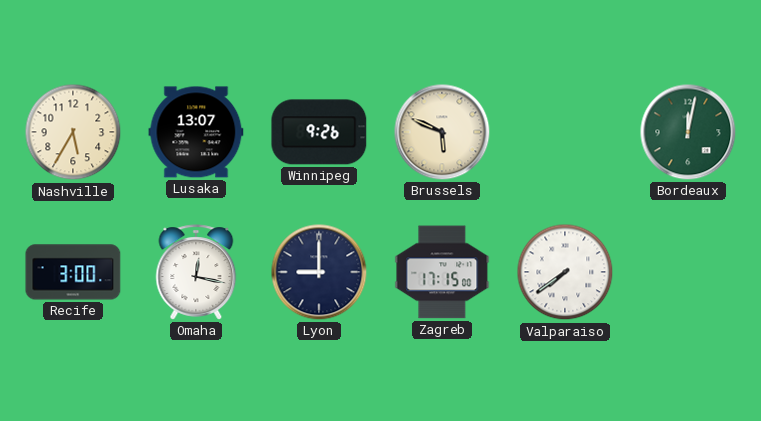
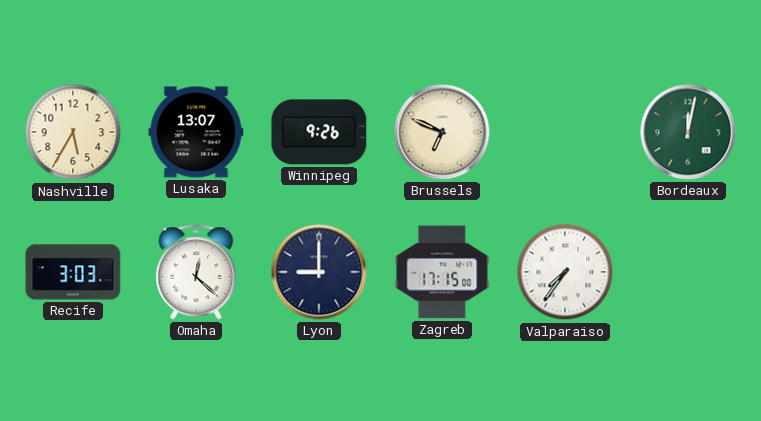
Brussels: 5:49 -> 6:49
Recife: 3:00 -> 3:03
Omaha: 12:17 -> 12:22
Valparaiso: 7:39 -> 7:36
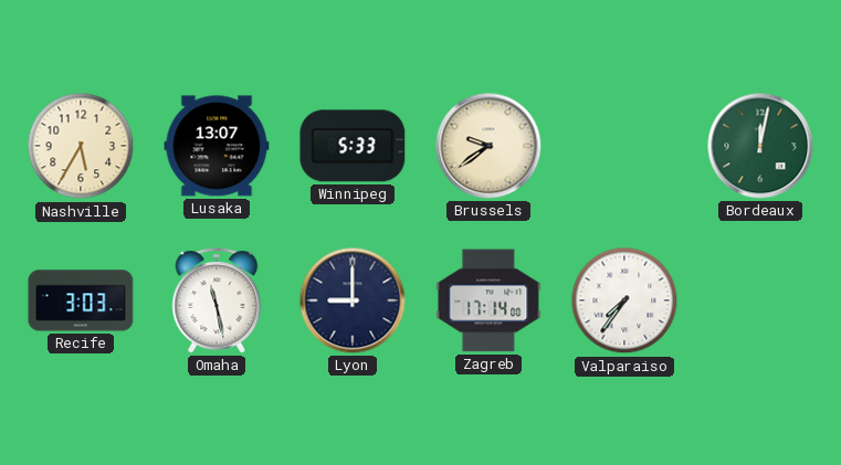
Winnipeg: 9:26 -> 5:33
Brussels: 6:49 -> 9:39
Omaha: 12:22 -> 11:28
Zagreb: 17:15 -> 17:14
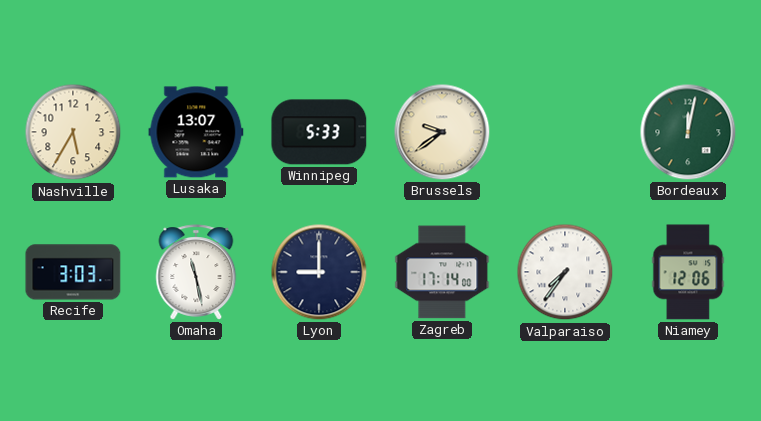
Niamey: none -> 12:06
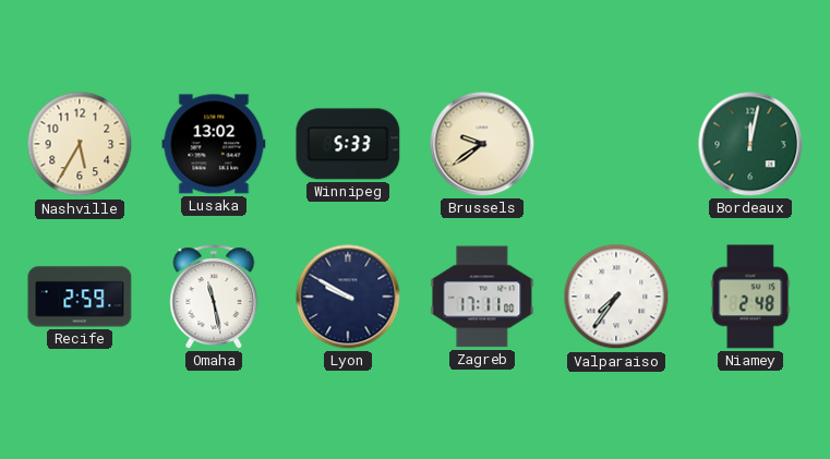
Lusaka: 13:07 -> 13:02
Recife: 3:03 -> 2:59
Lyon: 9:00 -> 9:50
Zagreb: 17:14 -> 17:11
Niamey: 12:06 -> 2:48
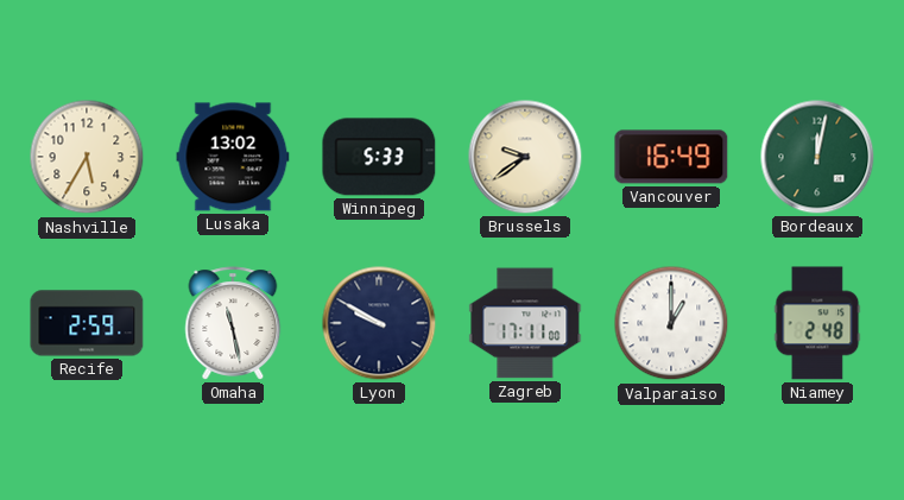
Vancouver: none -> 16:49
Valparaiso: 7:36 -> 1:00
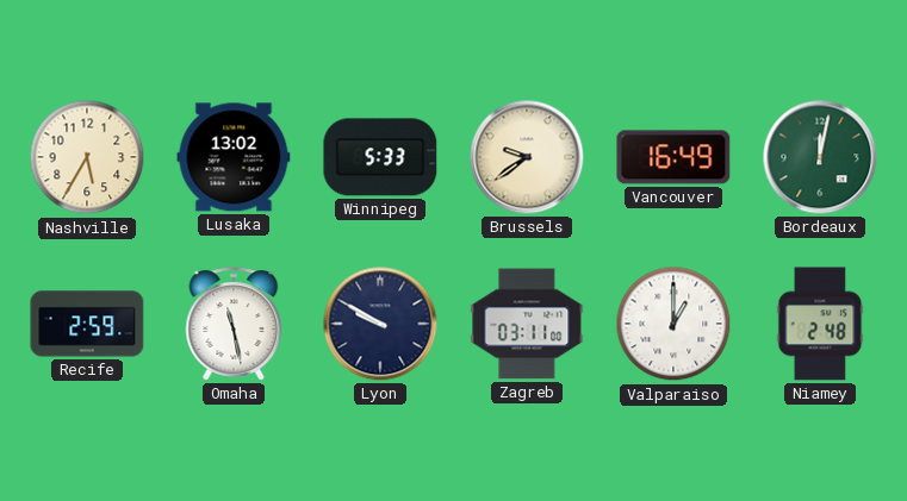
Zagreb: 17:11 -> 03:11
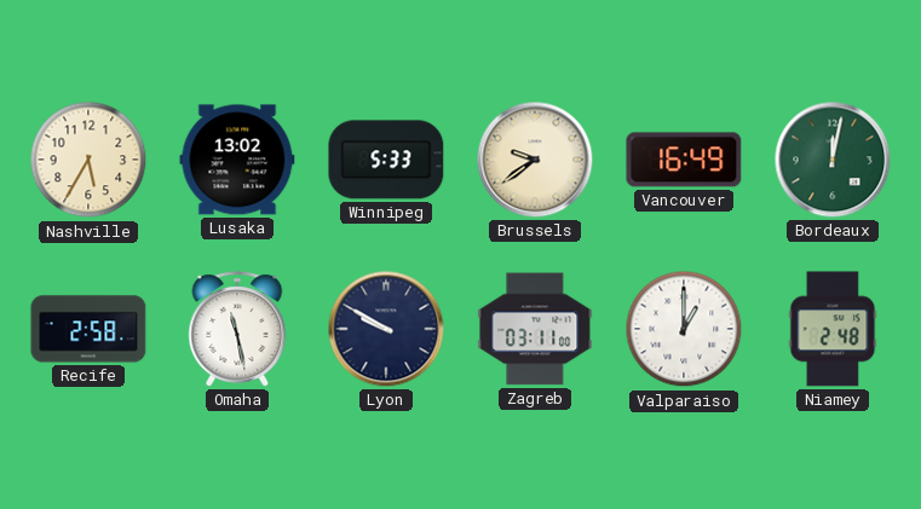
Recife: 2:59 -> 2:58
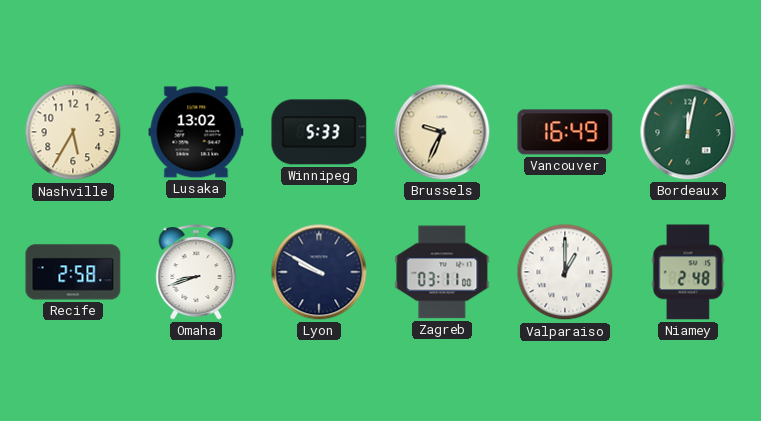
Brussels: 9:39 -> 9:34
Omaha: 11:28 -> 8:42
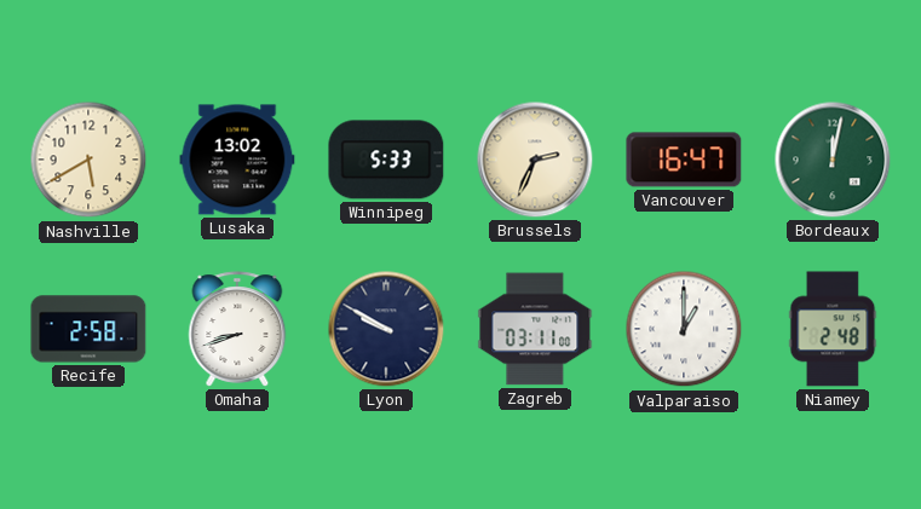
Nashville: 5:35 -> 5:40
Brussels: 9:34 -> 2:34
Vancouver: 16:49 -> 16:47
